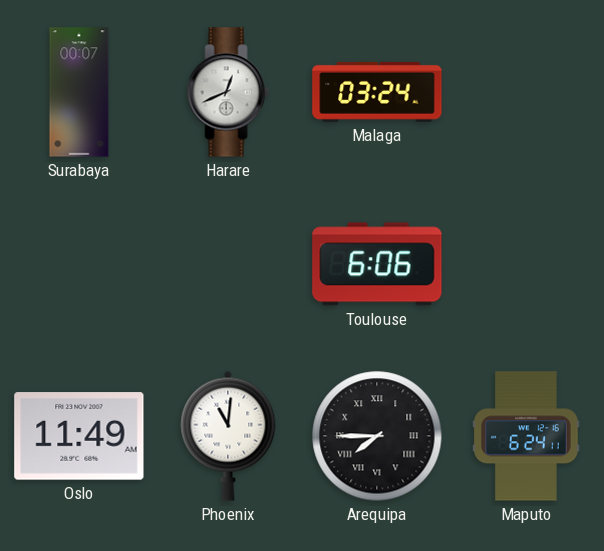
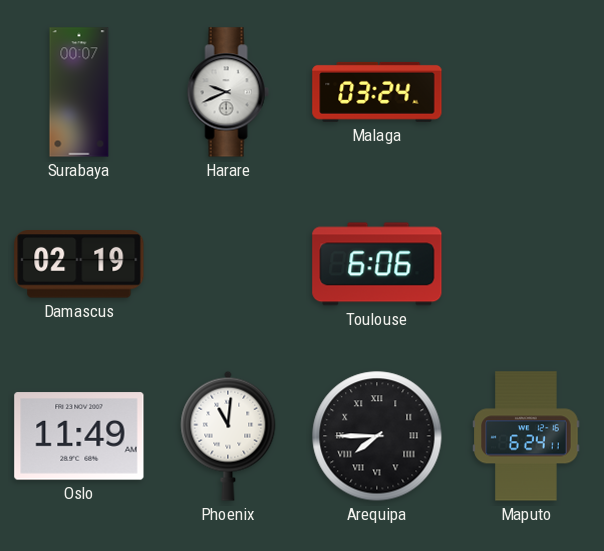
Harare: 12:41 -> 9:41
Damascus: none -> 02:19
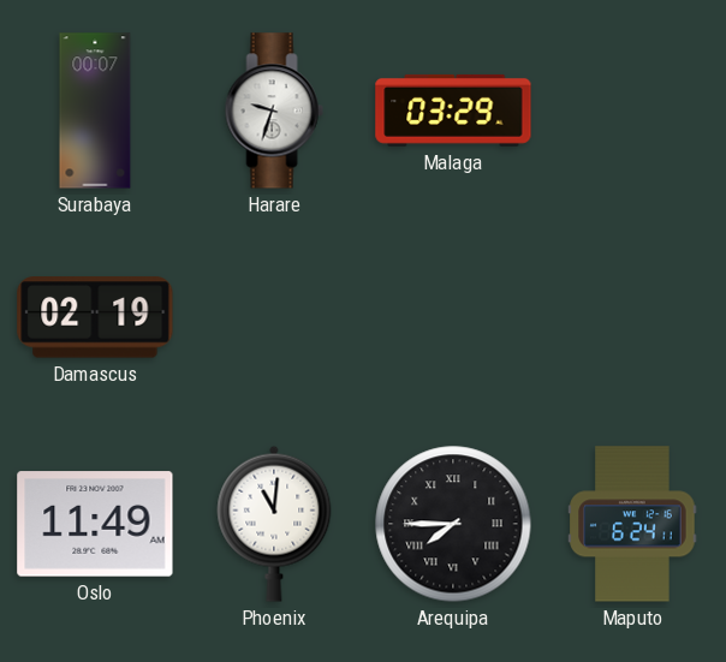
Harare: 9:41 -> 9:33
Malaga: 03:24 -> 03:29
Toulouse: 6:06 -> none
